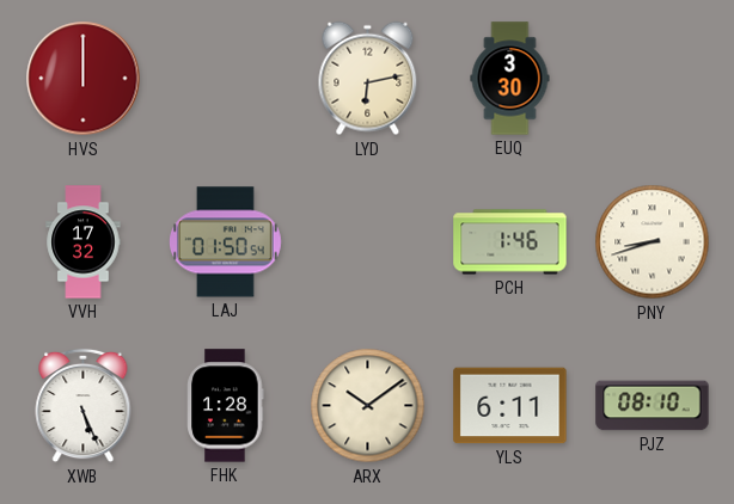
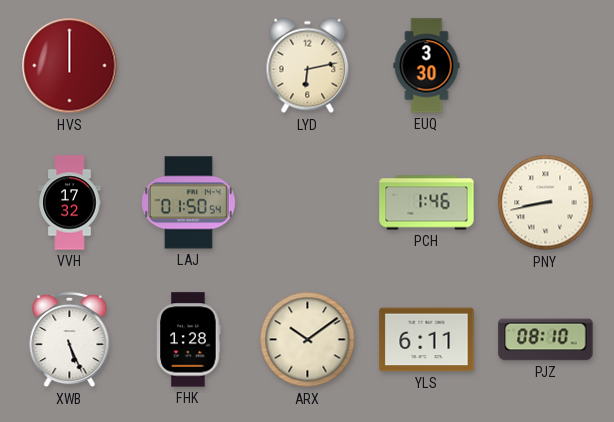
PNY: 8:42 -> 8:43
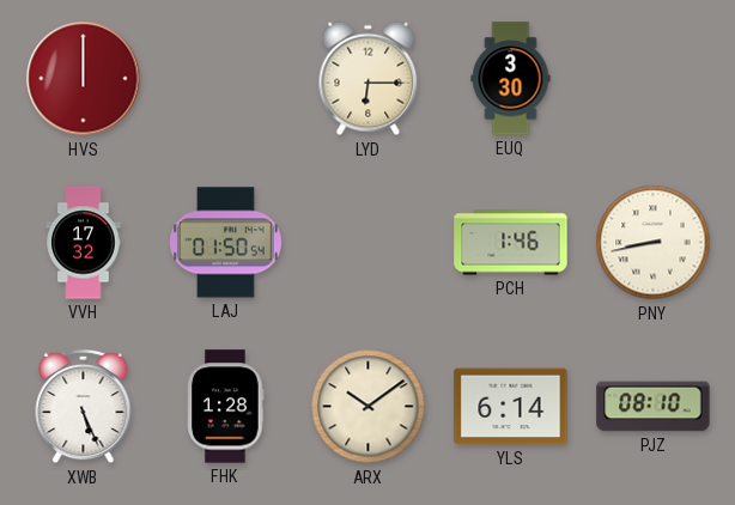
LYD: 6:13 -> 6:15
YLS: 6:11 -> 6:14
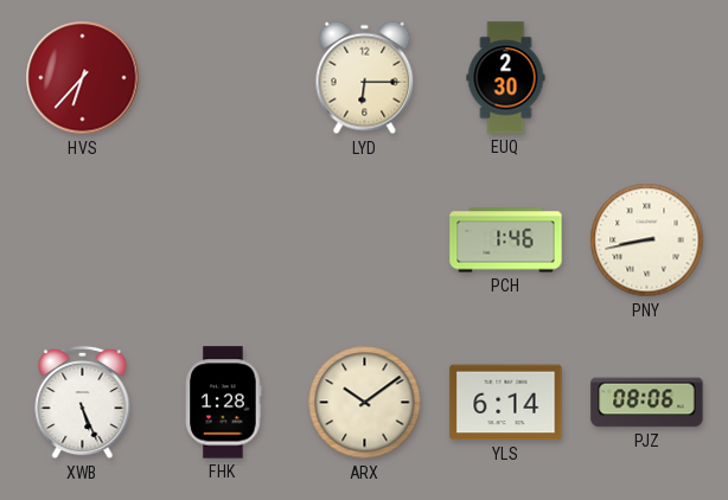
HVS: 12:00 -> 6:37
EUQ: 3:30 -> 2:30
VVH: 17:32 -> none
LAJ: 01:50 -> none
PJZ: 08:10 -> 08:06
